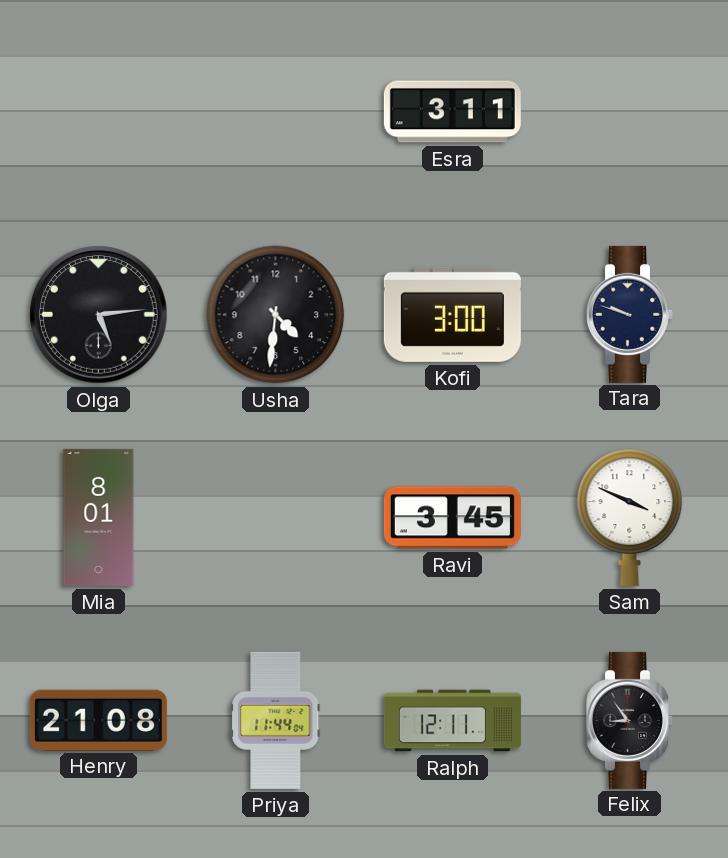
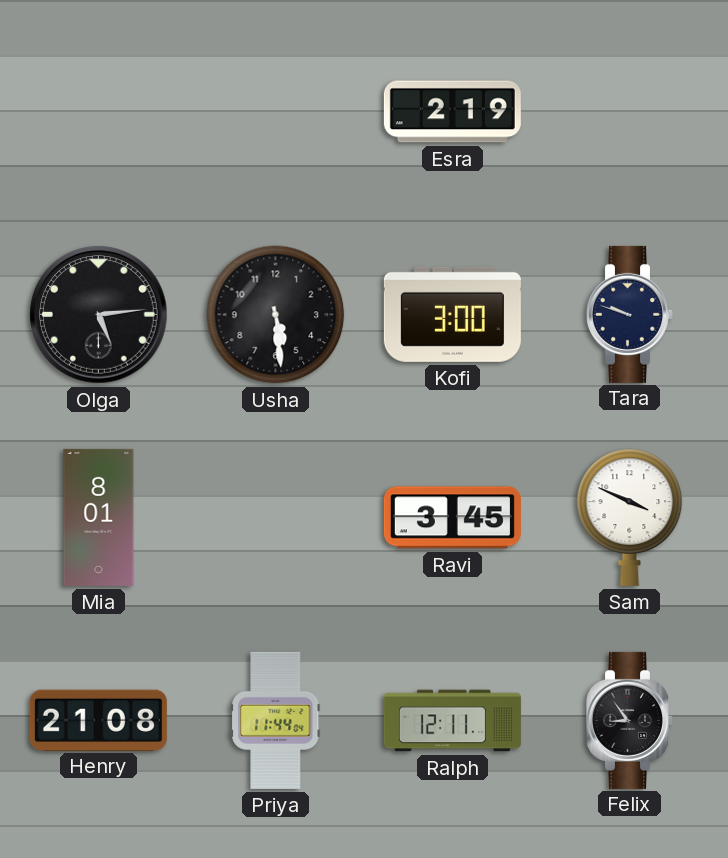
Esra: 3:11 -> 2:19
Usha: 4:31 -> 5:29
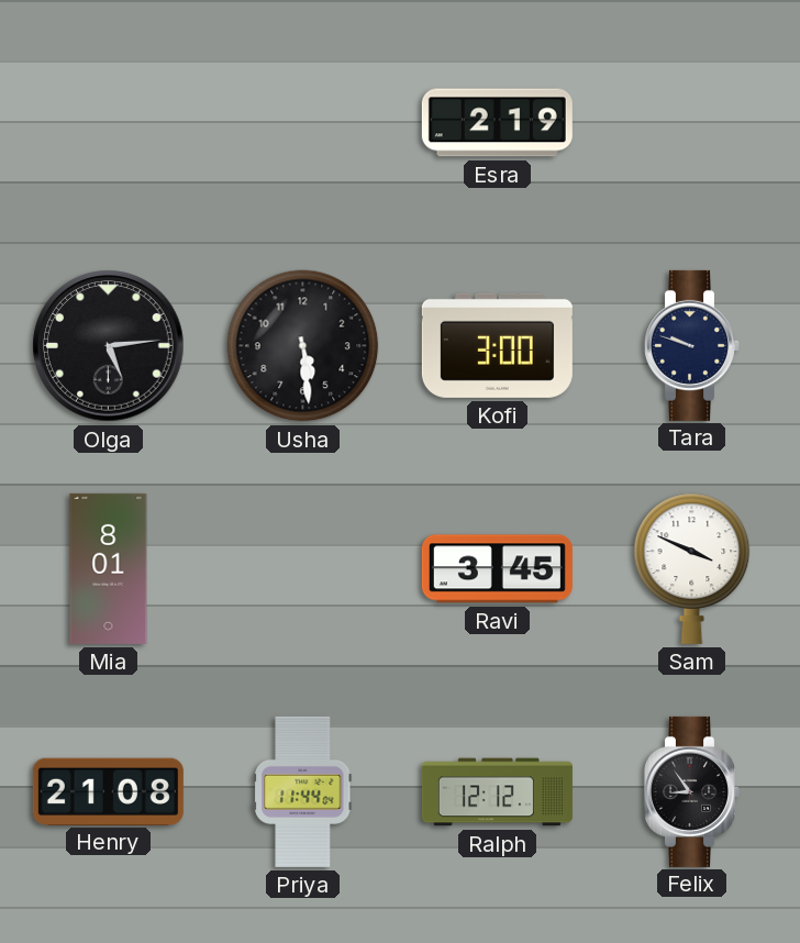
Ralph: 12:11 -> 12:12
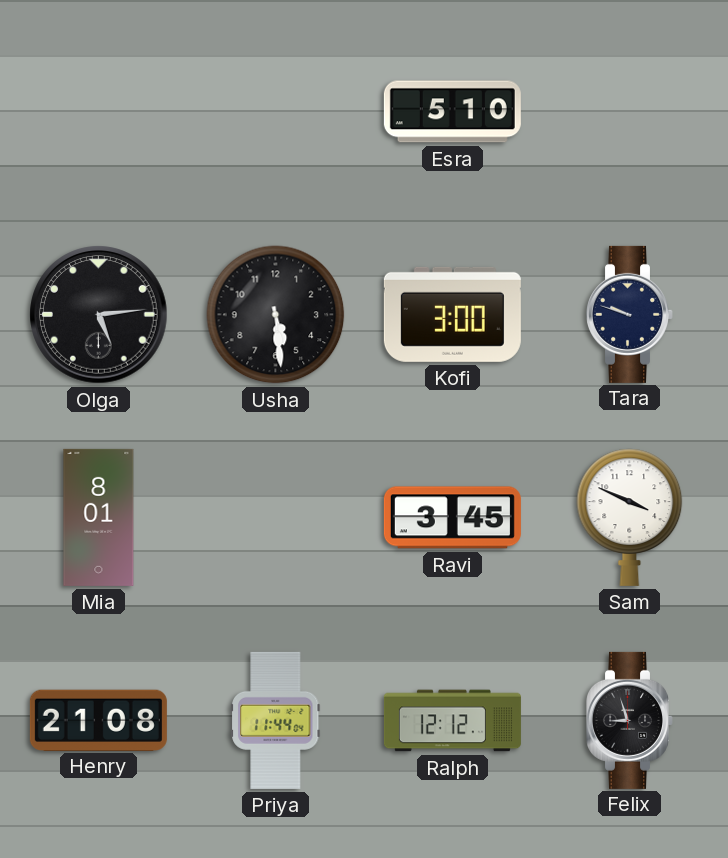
Esra: 2:19 -> 5:10
Felix: 8:54 -> 8:57
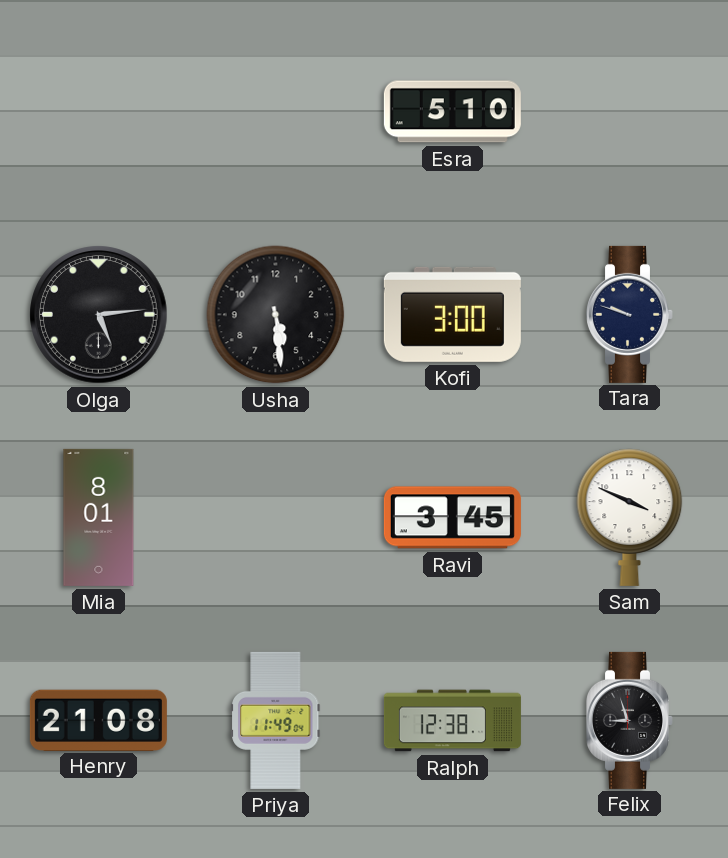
Priya: 11:44 -> 11:49
Ralph: 12:12 -> 12:38
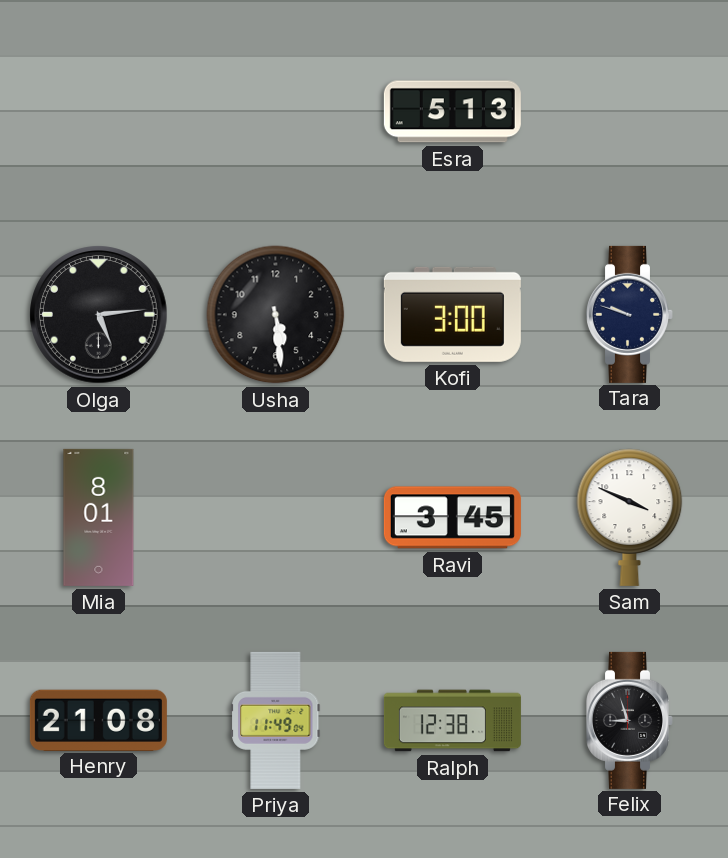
Esra: 5:10 -> 5:13
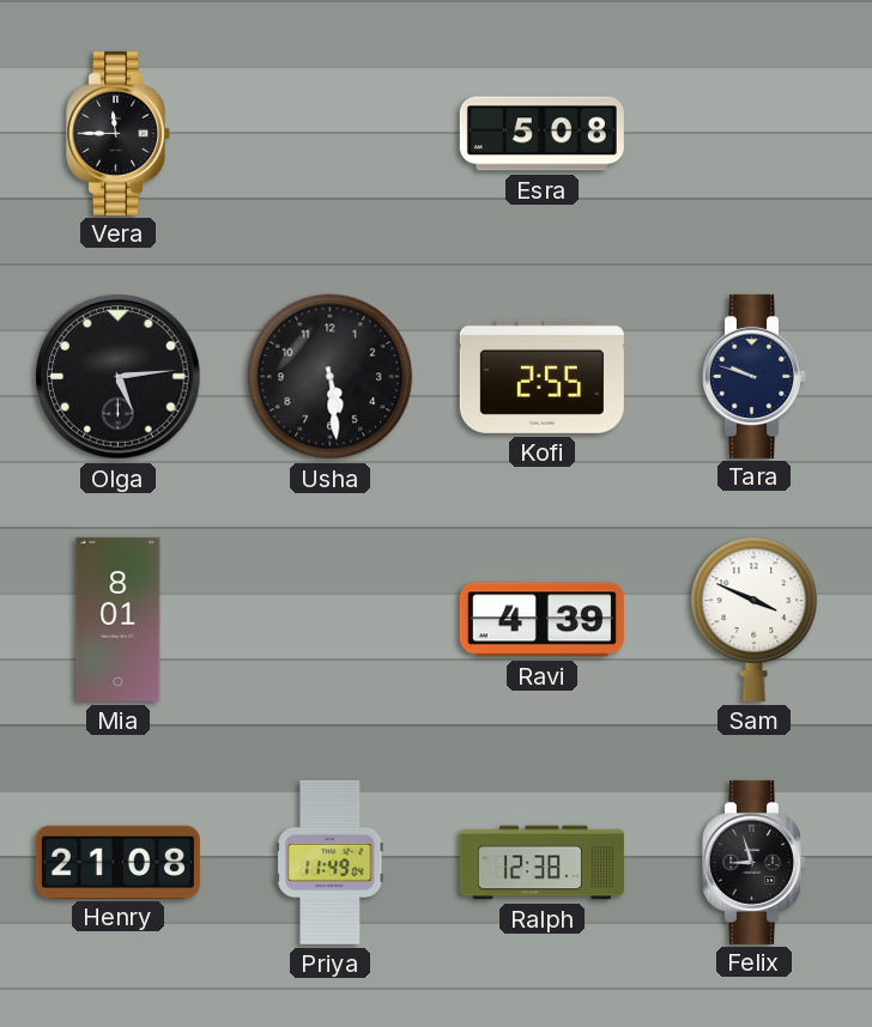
Vera: none -> 11:45
Esra: 5:13 -> 5:08
Kofi: 3:00 -> 2:55
Ravi: 3:45 -> 4:39
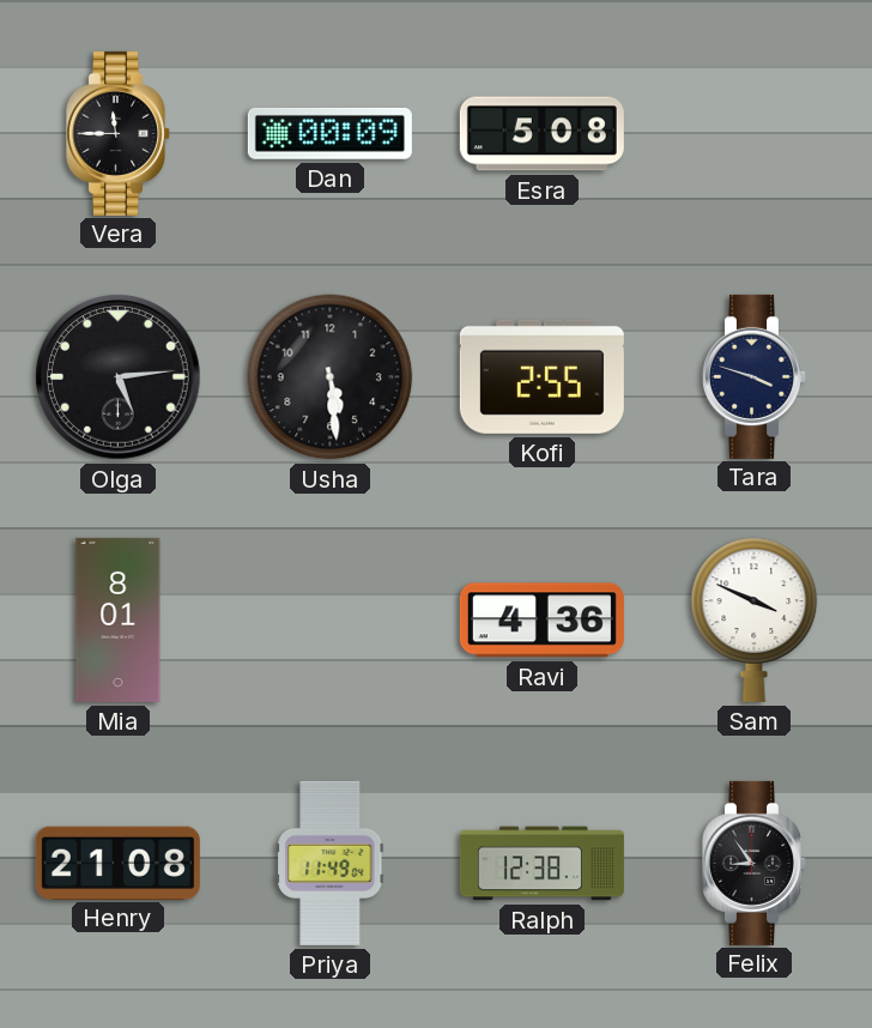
Dan: none -> 00:09
Tara: 9:48 -> 3:48
Ravi: 4:39 -> 4:36
Felix: 8:57 -> 8:54
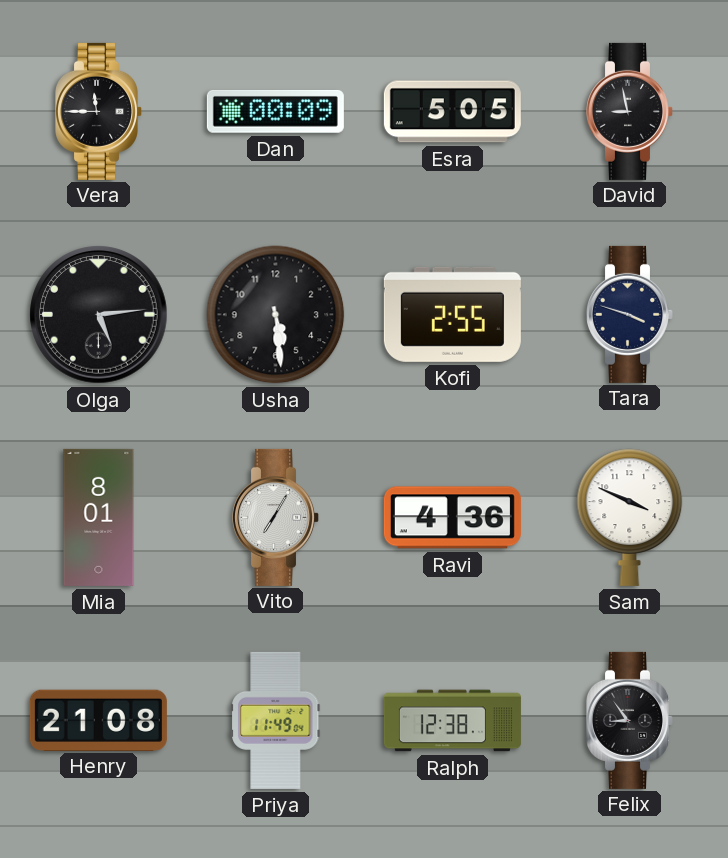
Esra: 5:08 -> 5:05
David: none -> 8:58
Vito: none -> 7:05
